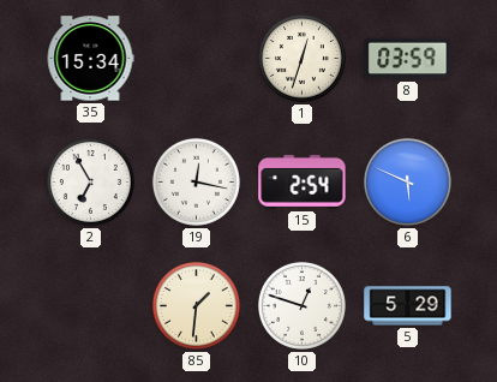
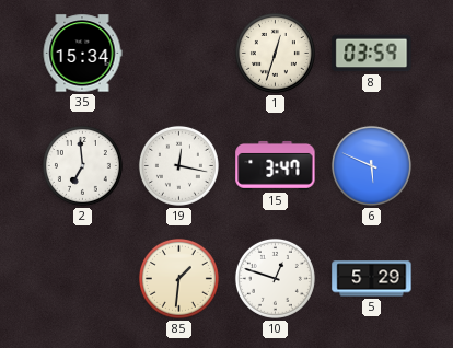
2: 6:55 -> 6:59
15: 2:54 -> 3:47
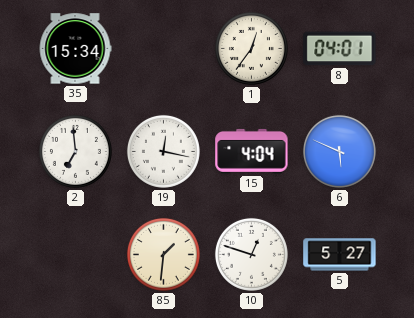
1: 12:33 -> 12:36
8: 03:59 -> 04:01
15: 3:47 -> 4:04
5: 5:29 -> 5:27
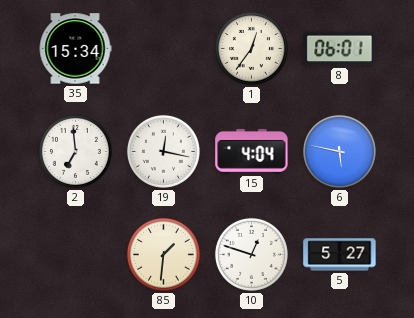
8: 04:01 -> 06:01
6: 5:49 -> 5:47
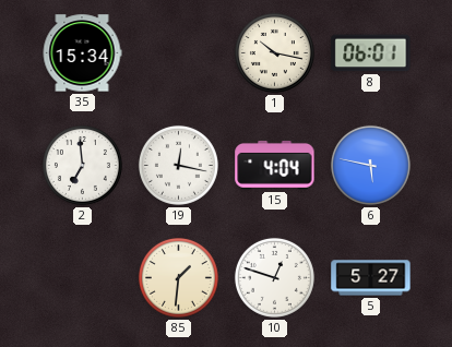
1: 12:36 -> 10:17
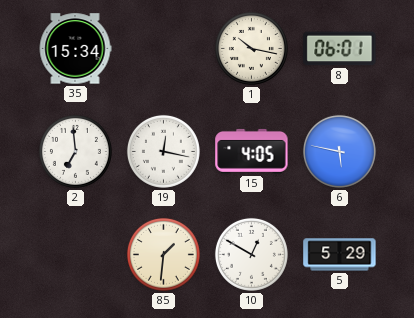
15: 4:04 -> 4:05
10: 12:48 -> 12:50
5: 5:27 -> 5:29
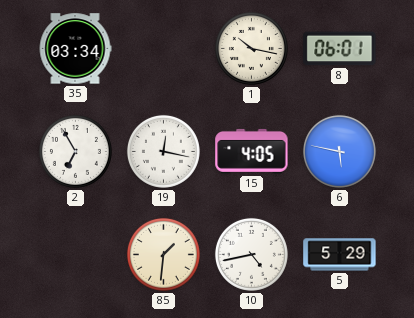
35: 15:34 -> 03:34
2: 6:59 -> 6:55
10: 12:50 -> 4:43
